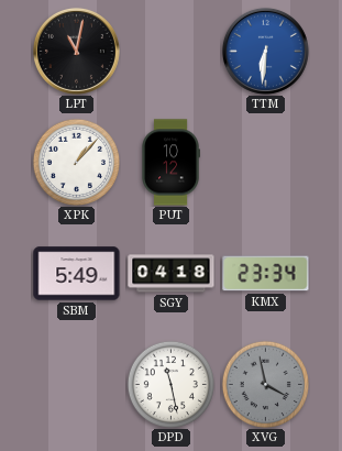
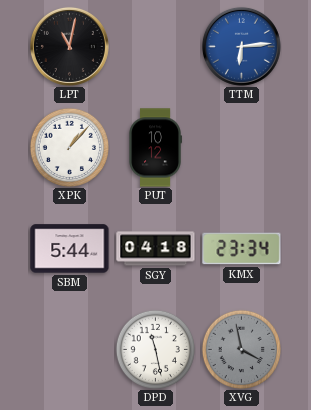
TTM: 6:31 -> 6:14
SBM: 5:49 -> 5:44
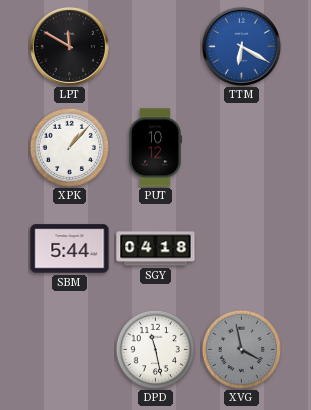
LPT: 11:02 -> 11:50
TTM: 6:14 -> 6:20
KMX: 23:34 -> none
